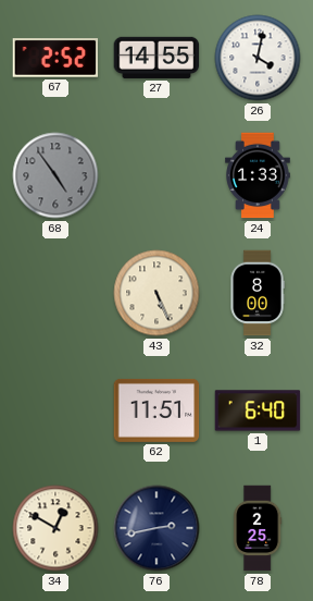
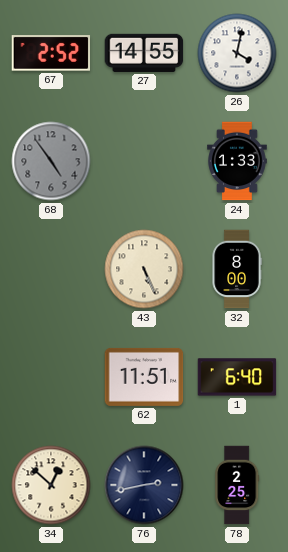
34: 12:50 -> 12:52
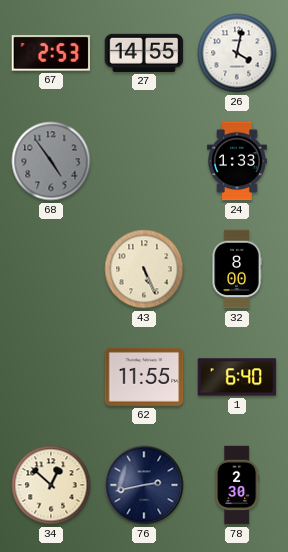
67: 2:52 -> 2:53
62: 11:51 -> 11:55
78: 2:25 -> 2:30
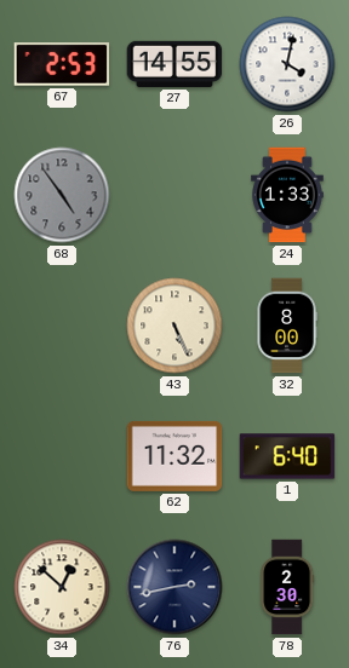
62: 11:55 -> 11:32
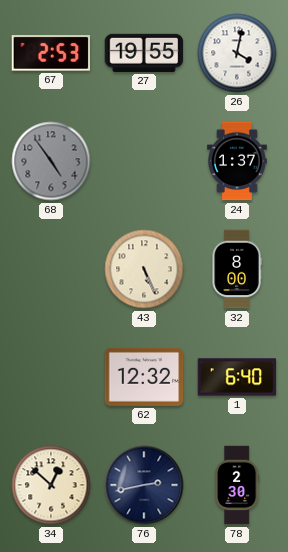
27: 14:55 -> 19:55
24: 1:33 -> 1:37
62: 11:32 -> 12:32
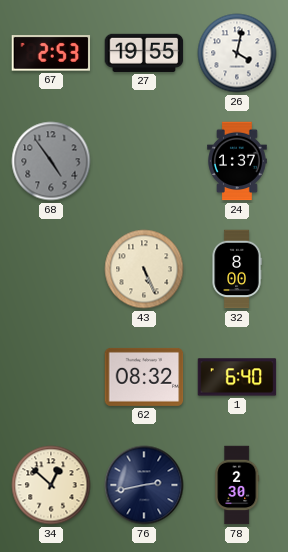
62: 12:32 -> 08:32
